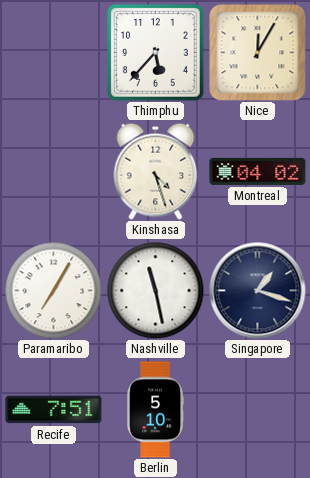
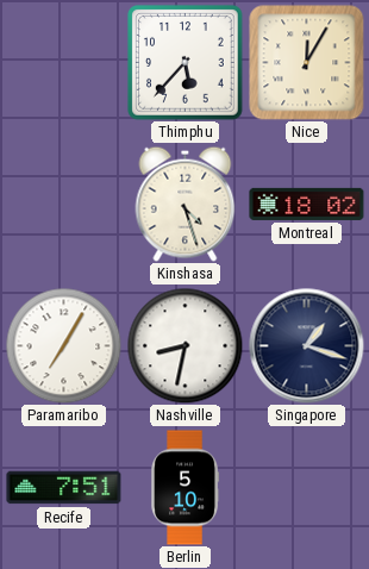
Montreal: 04:02 -> 18:02
Nashville: 11:28 -> 8:32
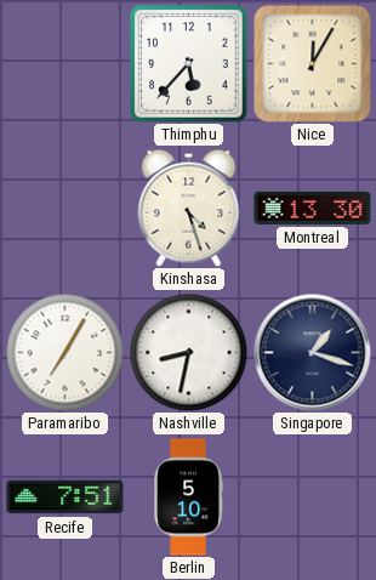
Montreal: 18:02 -> 13:30
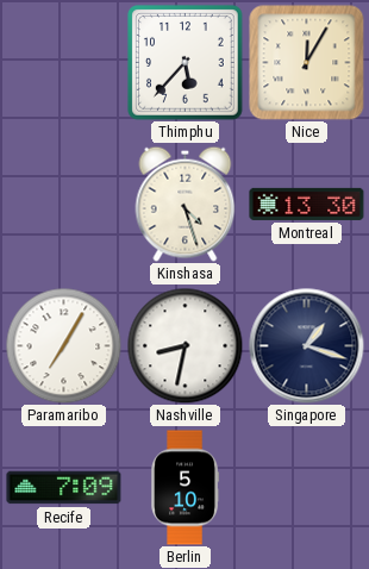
Recife: 7:51 -> 7:09
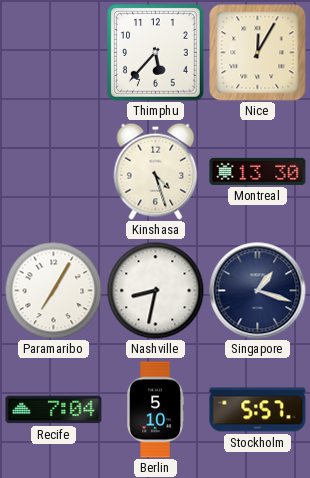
Recife: 7:09 -> 7:04
Stockholm: none -> 5:57
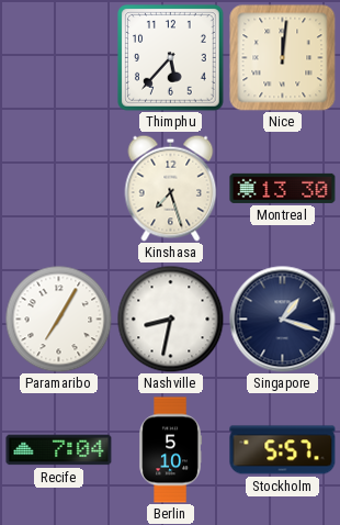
Nice: 12:05 -> 12:01
Kinshasa: 4:27 -> 7:27
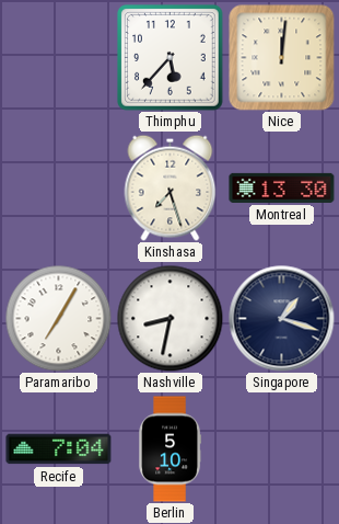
Stockholm: 5:57 -> none
